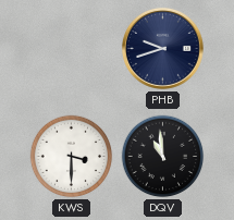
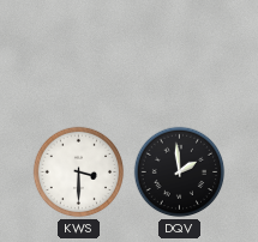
PHB: 9:42 -> none
DQV: 10:59 -> 1:59
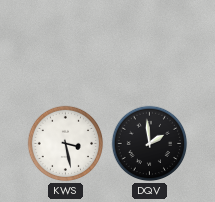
KWS: 3:30 -> 3:28
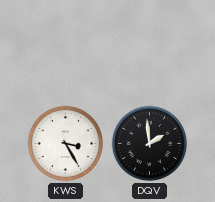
KWS: 3:28 -> 3:25
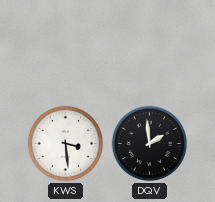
KWS: 3:25 -> 3:29
